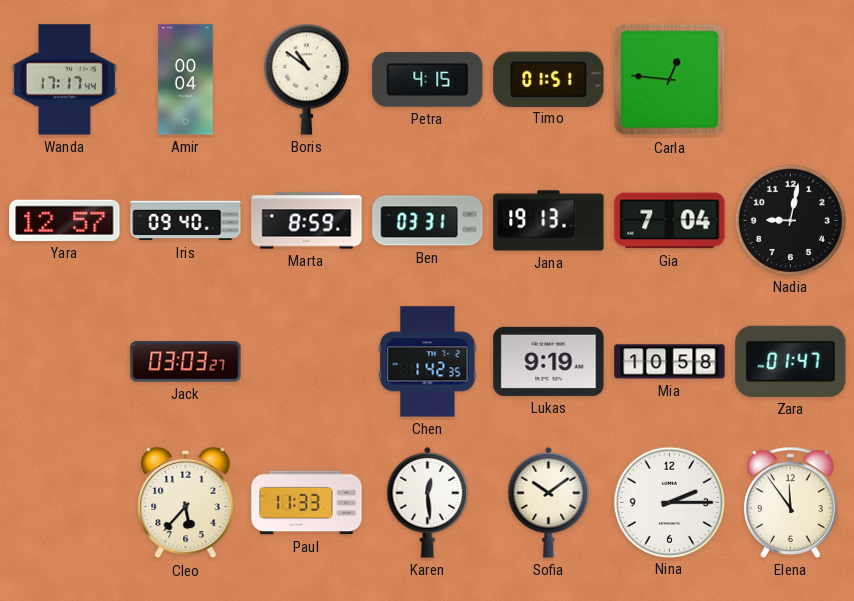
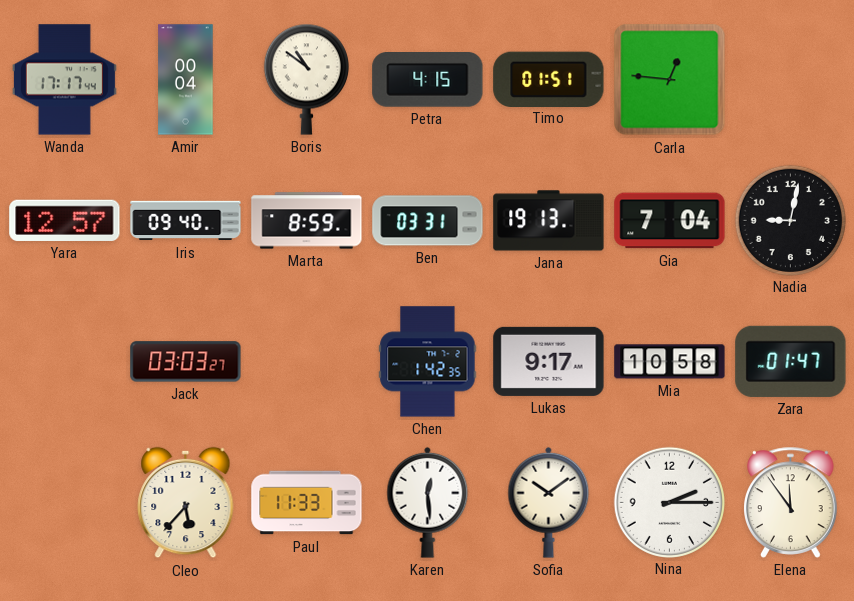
Lukas: 9:19 -> 9:17
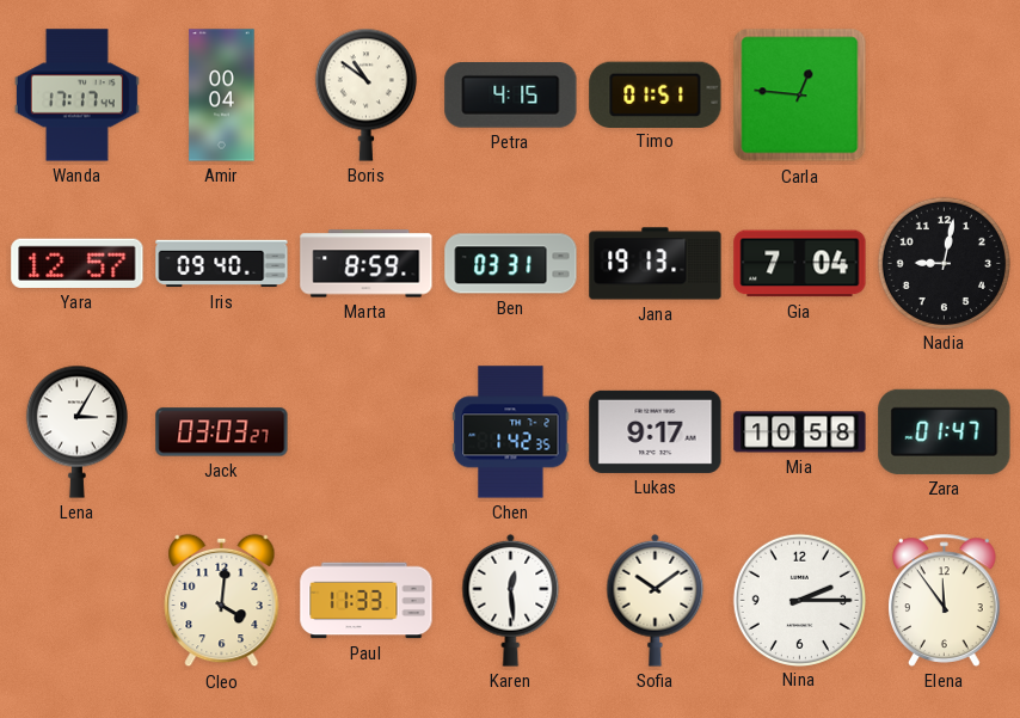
Lena: none -> 3:05
Cleo: 5:37 -> 4:01
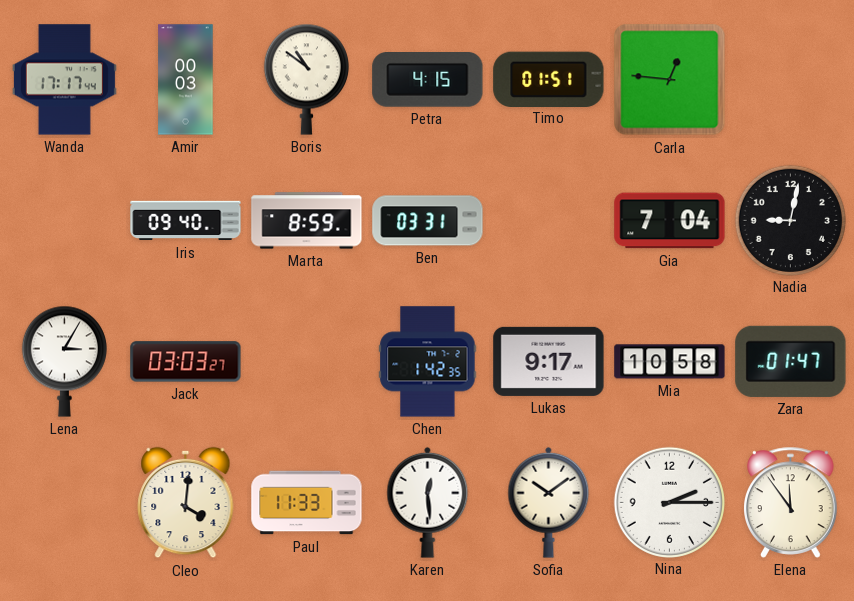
Amir: 00:04 -> 00:03
Yara: 12:57 -> none
Jana: 19:13 -> none
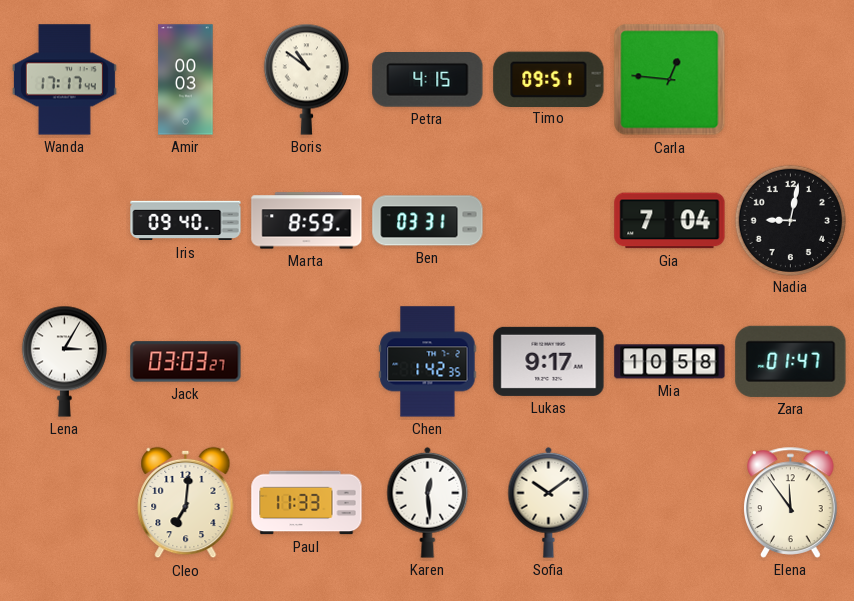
Timo: 01:51 -> 09:51
Cleo: 4:01 -> 7:01
Nina: 2:15 -> none
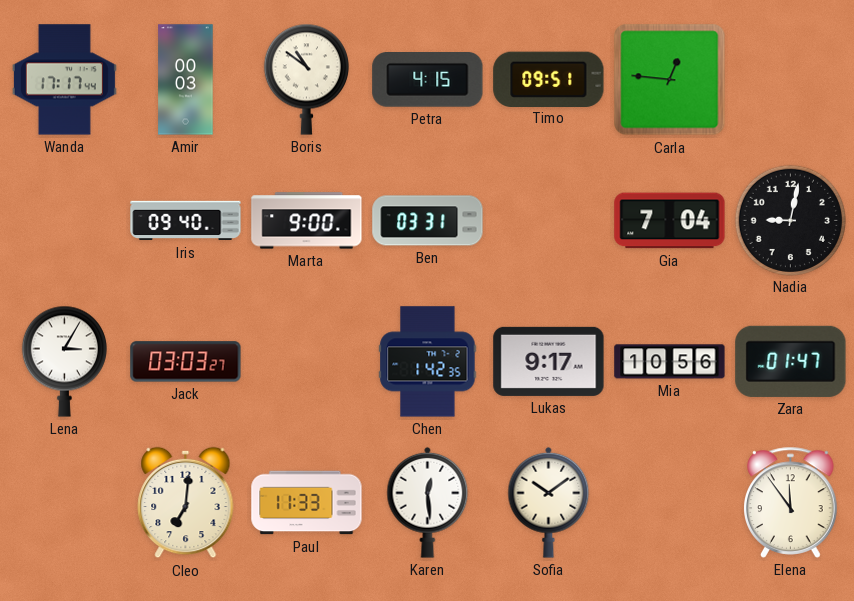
Marta: 8:59 -> 9:00
Mia: 10:58 -> 10:56
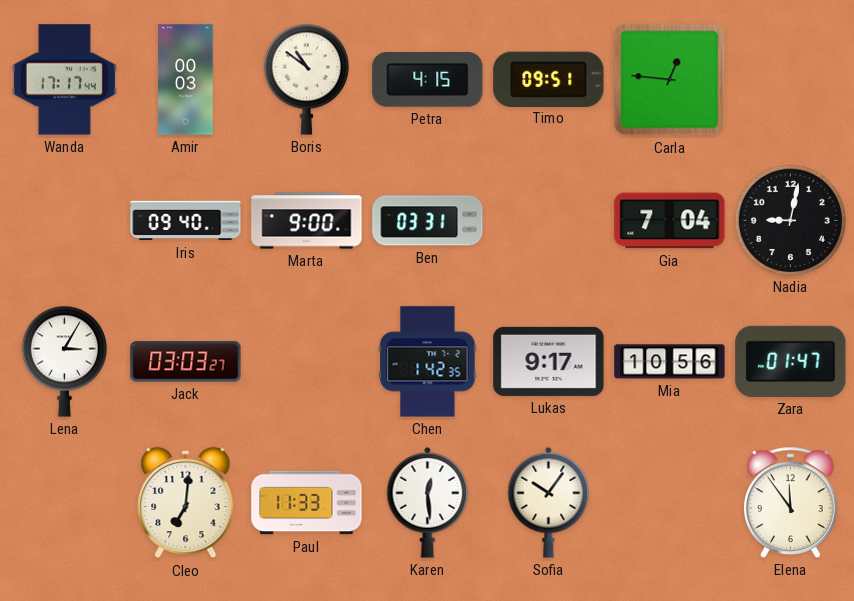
Sofia: 10:09 -> 10:06
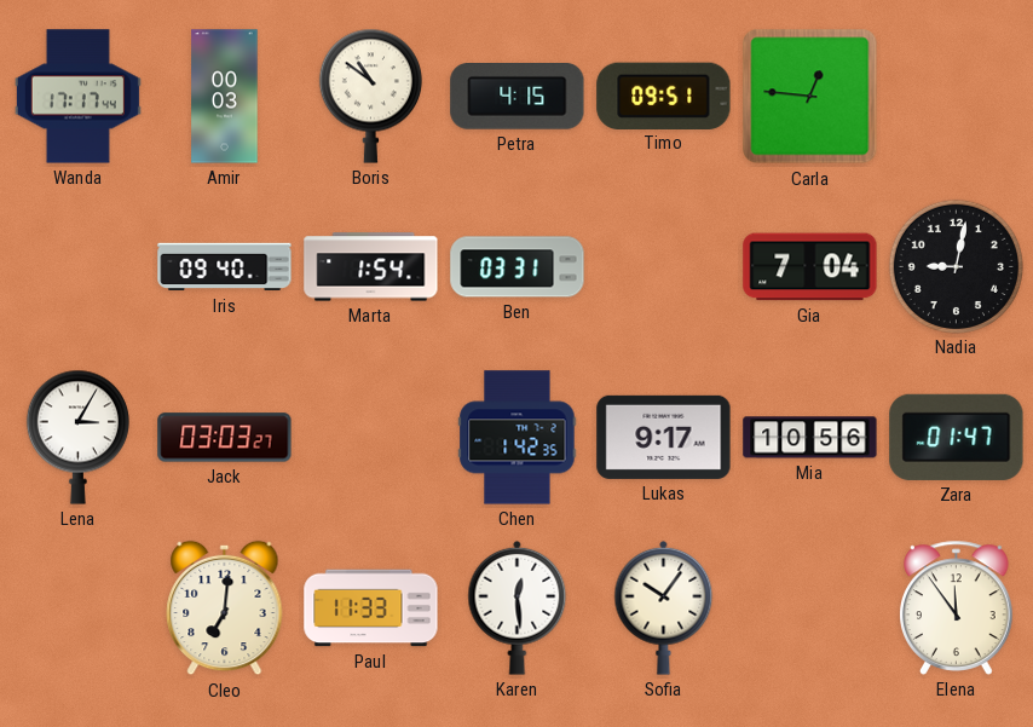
Marta: 9:00 -> 1:54
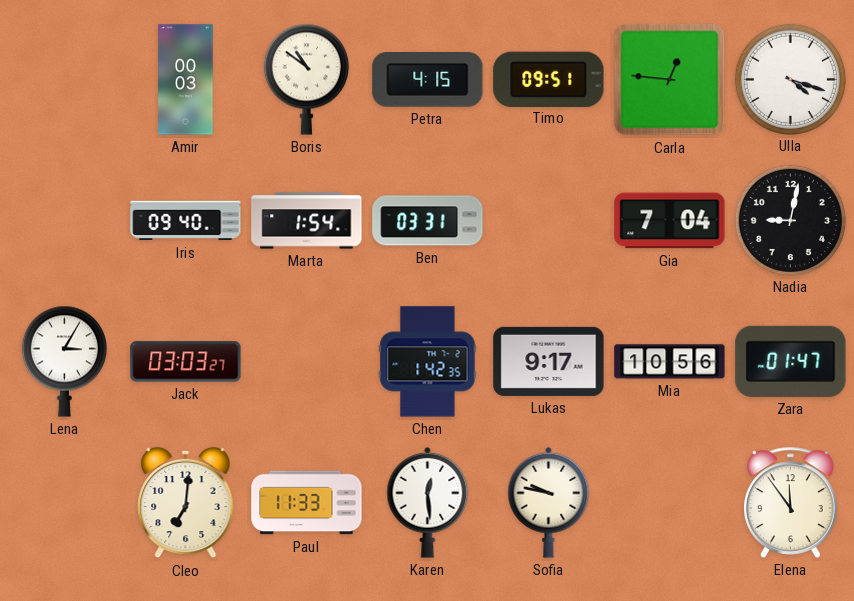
Wanda: 17:17 -> none
Ulla: none -> 4:18
Sofia: 10:06 -> 9:47
